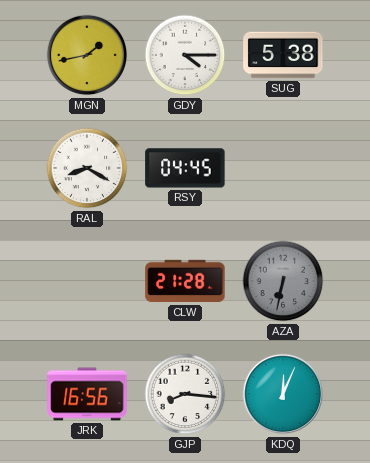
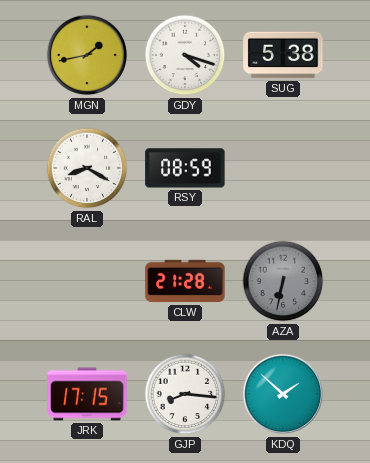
GDY: 4:15 -> 4:18
RSY: 04:45 -> 08:59
JRK: 16:56 -> 17:15
KDQ: 12:04 -> 1:52
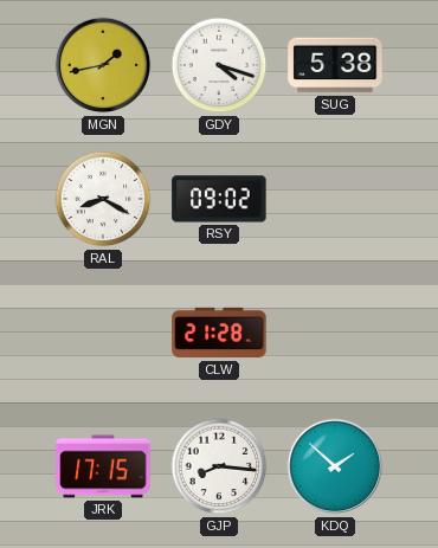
RSY: 08:59 -> 09:02
AZA: 6:32 -> none
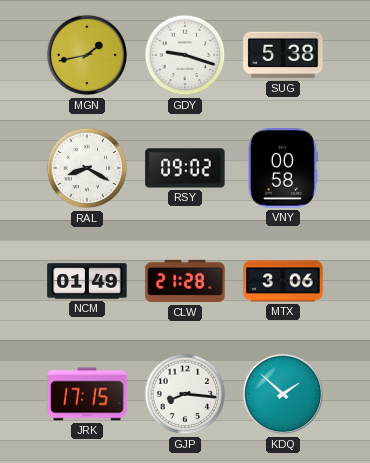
GDY: 4:18 -> 9:18
VNY: none -> 00:58
NCM: none -> 01:49
MTX: none -> 3:06
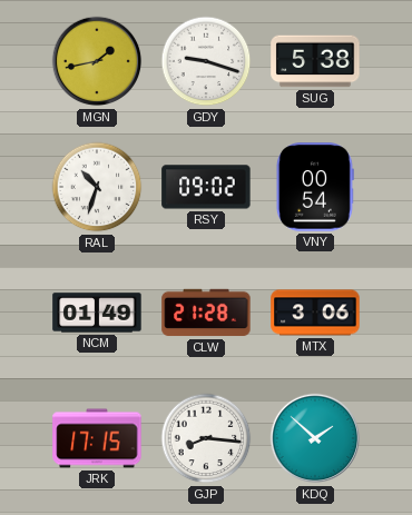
RAL: 8:20 -> 10:33
VNY: 00:58 -> 00:54
